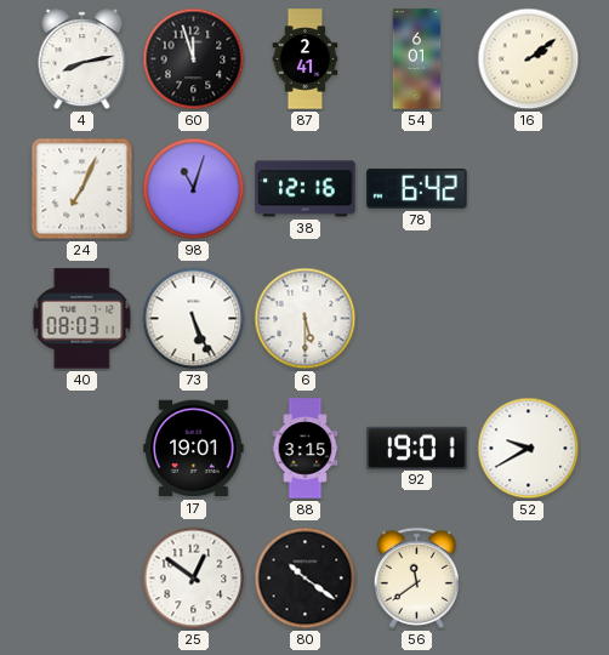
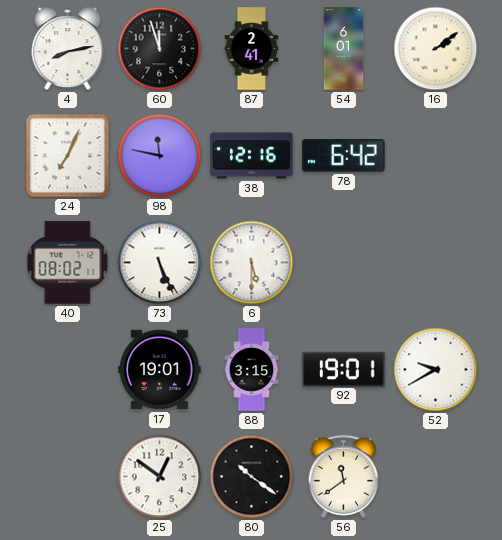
98: 11:03 -> 11:47
40: 08:03 -> 08:02
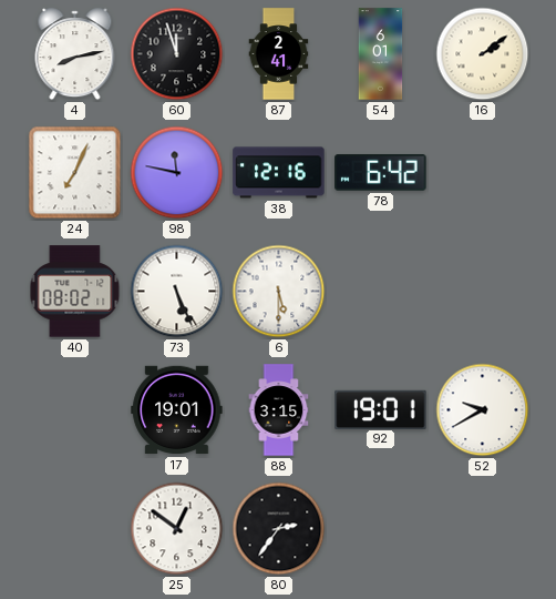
80: 10:21 -> 2:36
56: 11:39 -> none
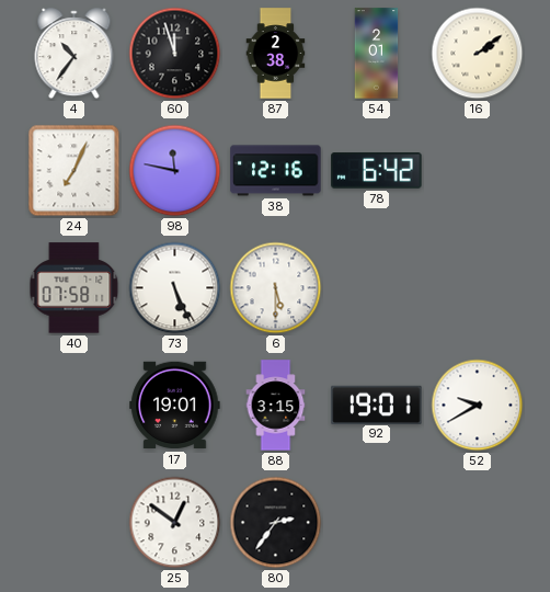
4: 8:13 -> 10:36
87: 2:41 -> 2:38
54: 6:01 -> 2:01
40: 08:02 -> 07:58
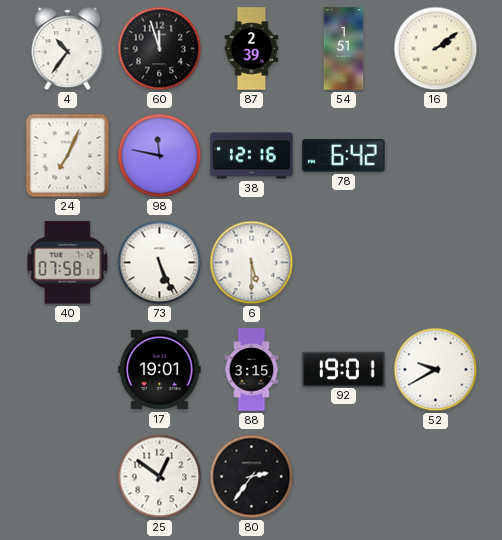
87: 2:38 -> 2:39
54: 2:01 -> 1:51
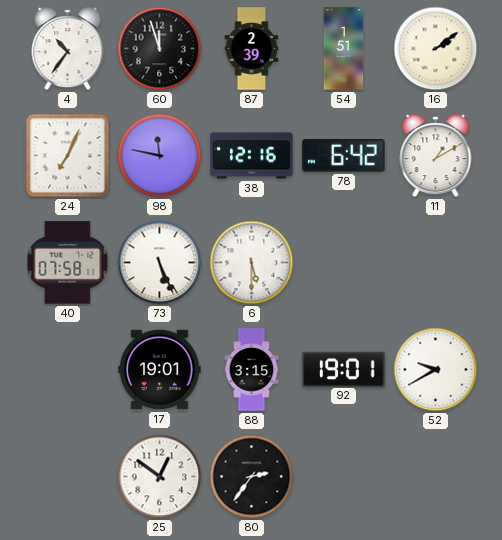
11: none -> 1:10
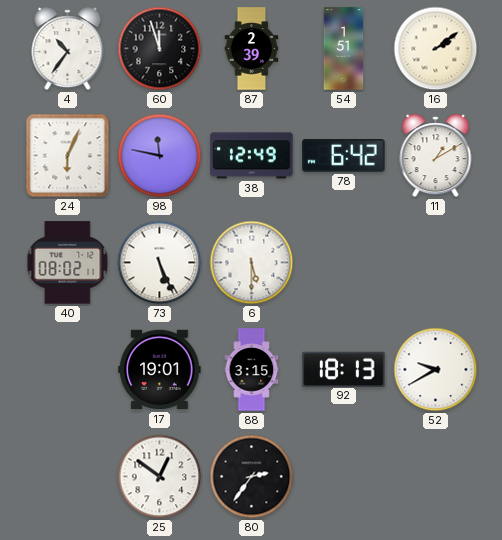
24: 7:04 -> 6:04
38: 12:16 -> 12:49
40: 07:58 -> 08:02
92: 19:01 -> 18:13
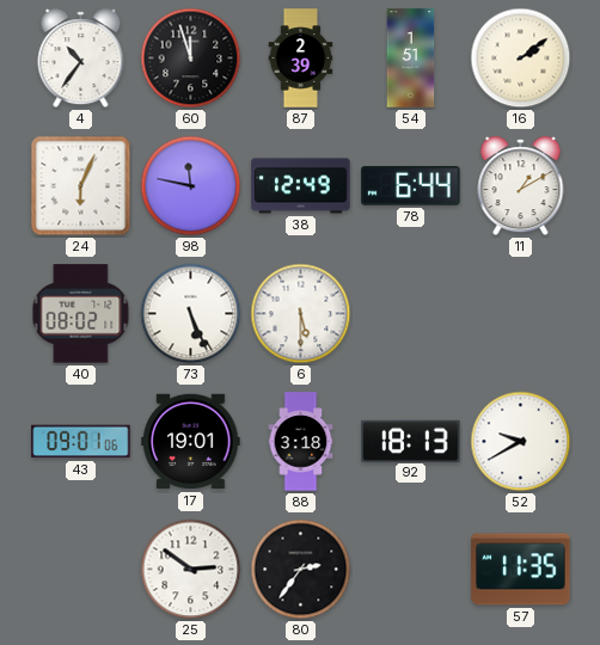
78: 6:42 -> 6:44
43: none -> 09:01
88: 3:15 -> 3:18
25: 12:51 -> 2:51
57: none -> 11:35
